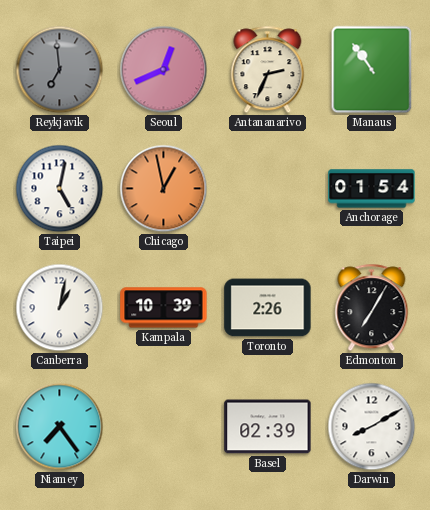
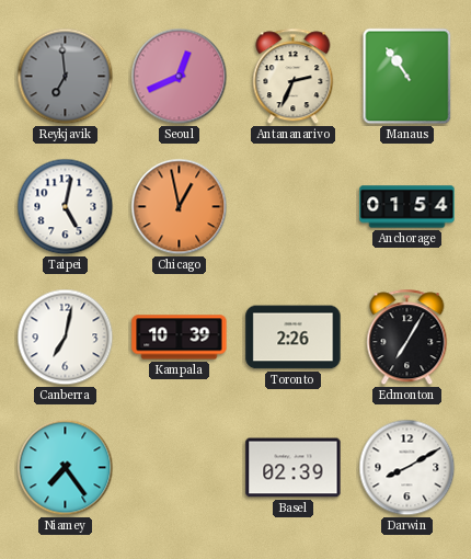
Canberra: 1:02 -> 7:02
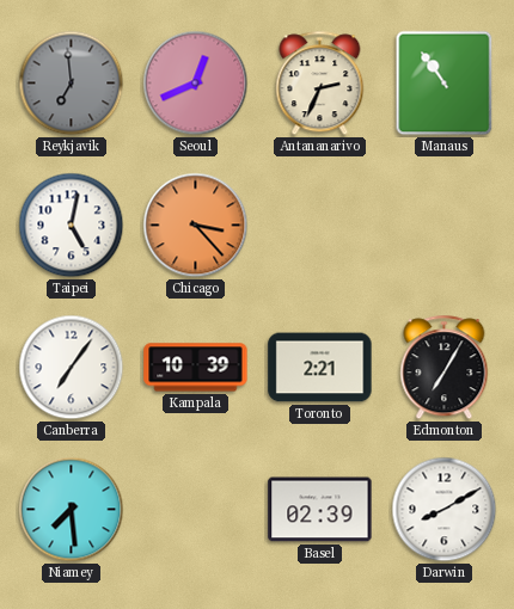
Chicago: 12:58 -> 3:23
Anchorage: 01:54 -> none
Canberra: 7:02 -> 7:06
Toronto: 2:26 -> 2:21
Niamey: 7:24 -> 7:29
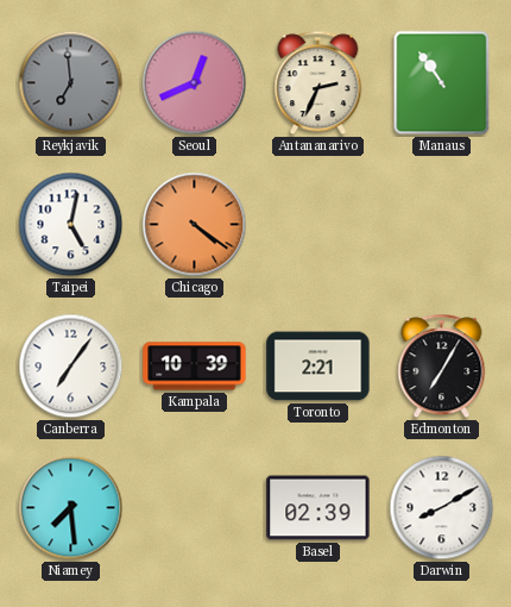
Chicago: 3:23 -> 4:21
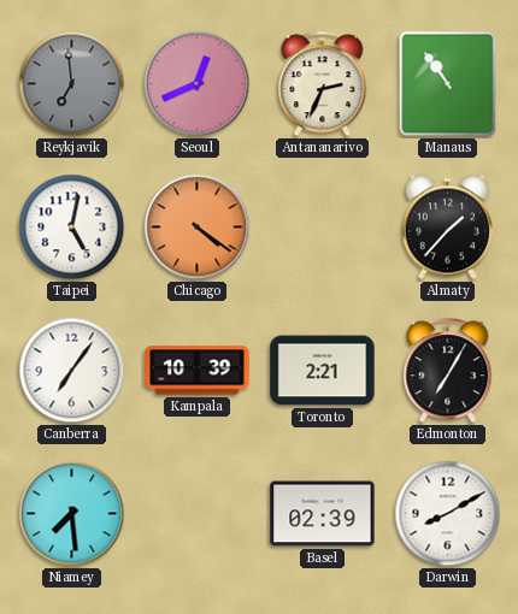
Almaty: none -> 1:37
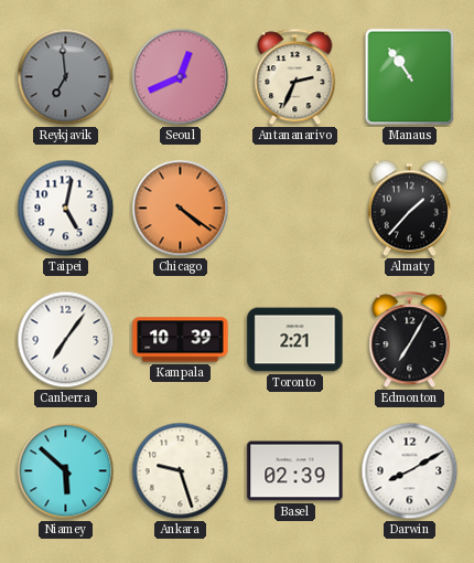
Niamey: 7:29 -> 5:52
Ankara: none -> 9:27
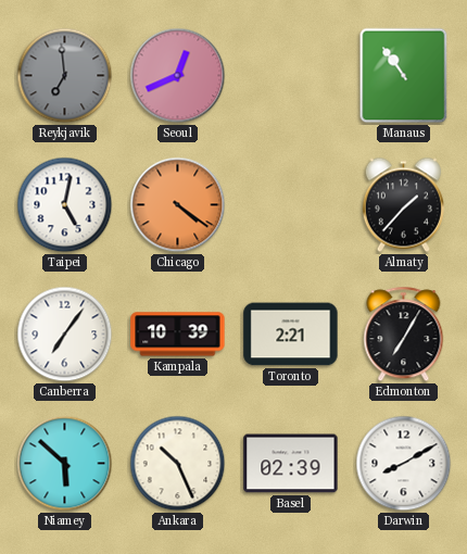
Antananarivo: 2:34 -> none
Ankara: 9:27 -> 10:26
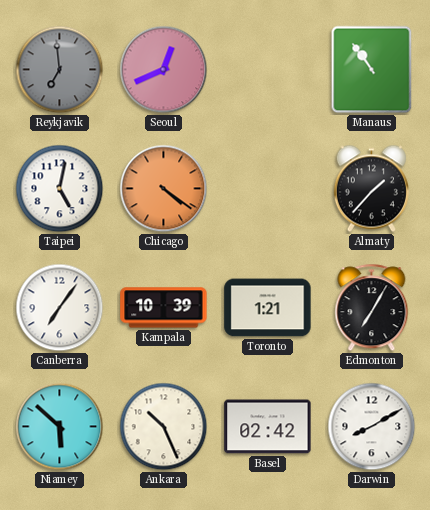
Toronto: 2:21 -> 1:21
Basel: 02:39 -> 02:42
